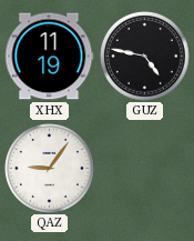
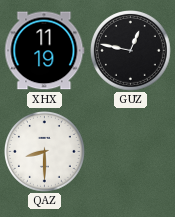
GUZ: 4:47 -> 12:47
QAZ: 9:06 -> 8:30
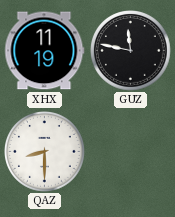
GUZ: 12:47 -> 11:47
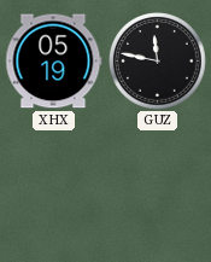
XHX: 11:19 -> 05:19
QAZ: 8:30 -> none
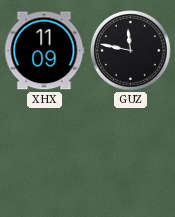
XHX: 05:19 -> 11:09
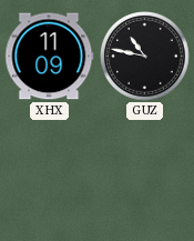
GUZ: 11:47 -> 10:47
